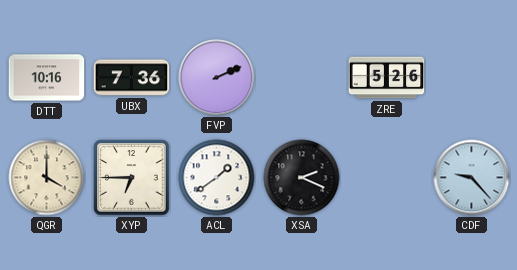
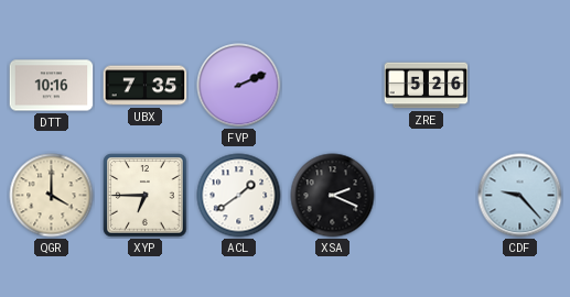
UBX: 7:36 -> 7:35
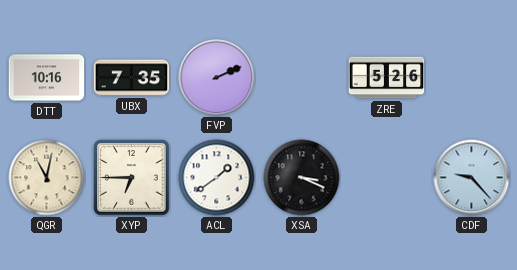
QGR: 4:00 -> 11:02
XSA: 2:19 -> 3:19
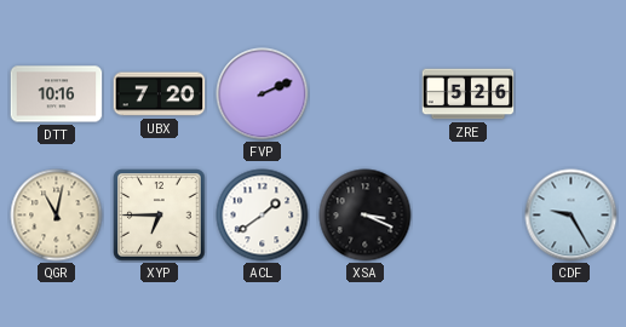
UBX: 7:35 -> 7:20
CDF: 9:23 -> 9:25
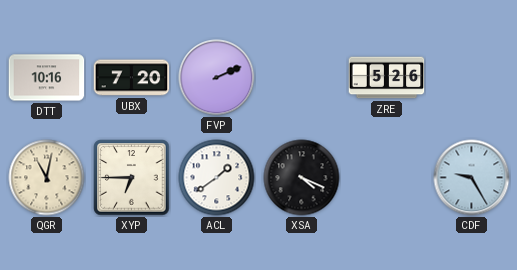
XSA: 3:19 -> 4:19
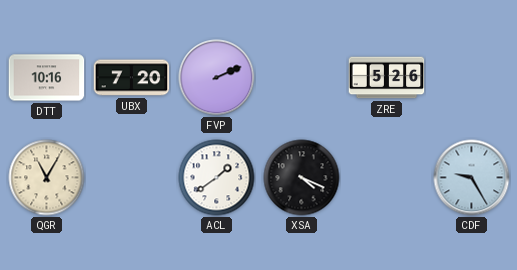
QGR: 11:02 -> 11:05
XYP: 6:45 -> none
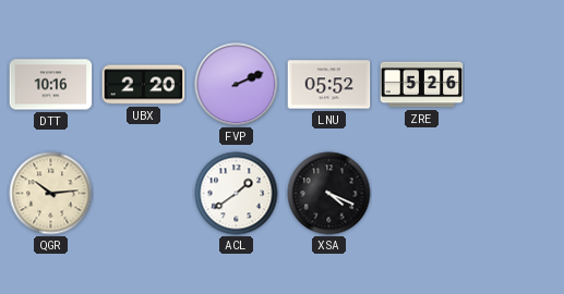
UBX: 7:20 -> 2:20
LNU: none -> 05:52
QGR: 11:05 -> 10:14
CDF: 9:25 -> none
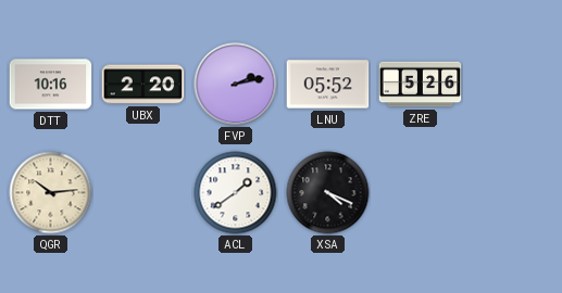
FVP: 2:11 -> 2:13
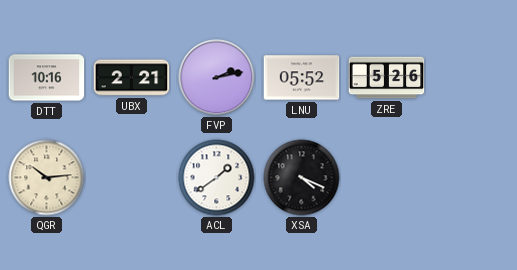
UBX: 2:20 -> 2:21
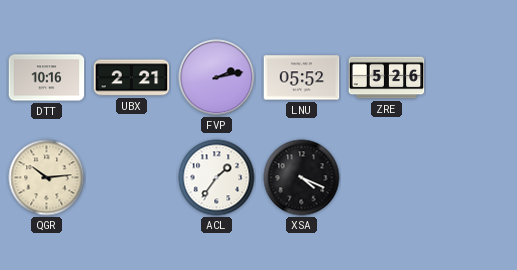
ACL: 1:39 -> 1:36
